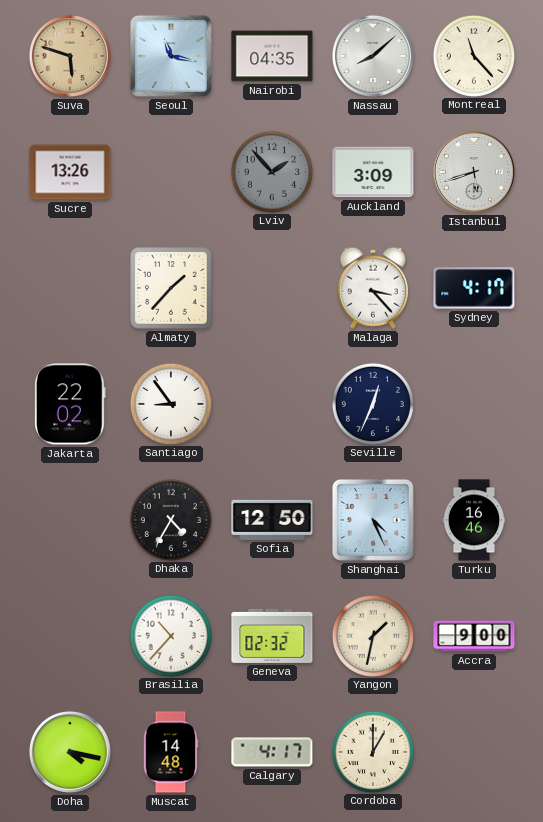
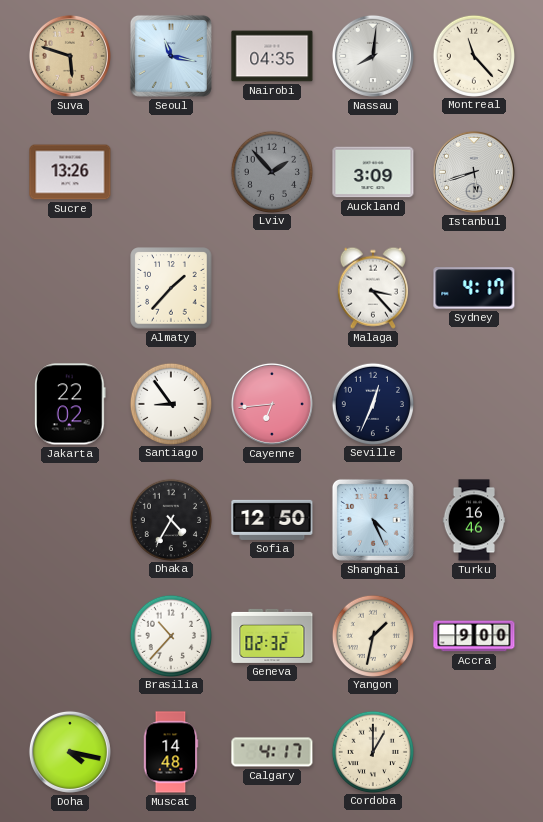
Nassau: 8:08 -> 8:01
Cayenne: none -> 6:44
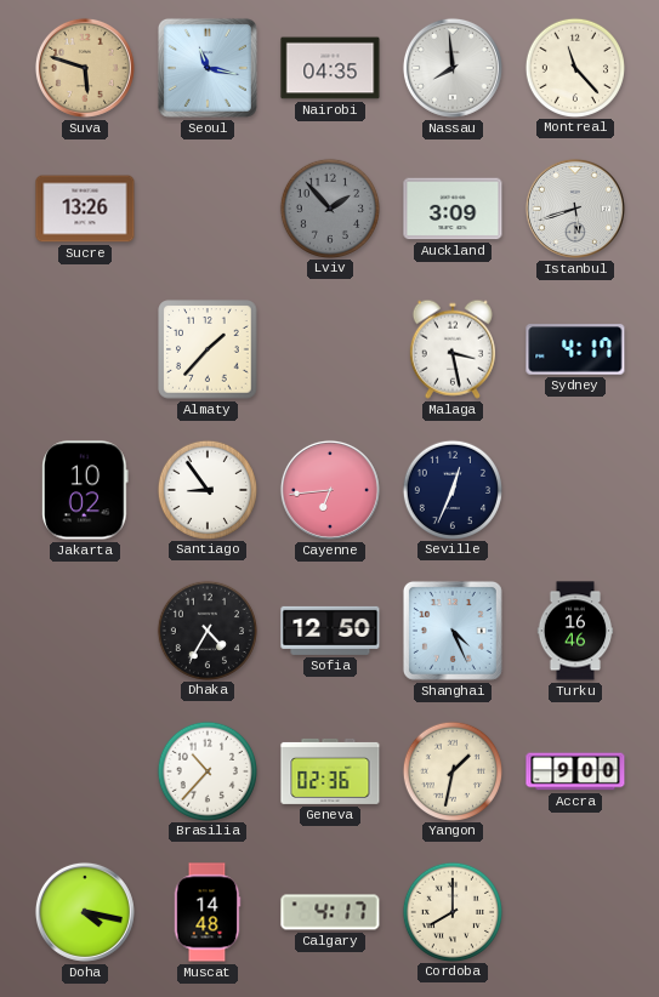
Nassau: 8:01 -> 7:59
Malaga: 3:23 -> 3:28
Jakarta: 22:02 -> 10:02
Geneva: 02:32 -> 02:36
Cordoba: 1:00 -> 8:00
